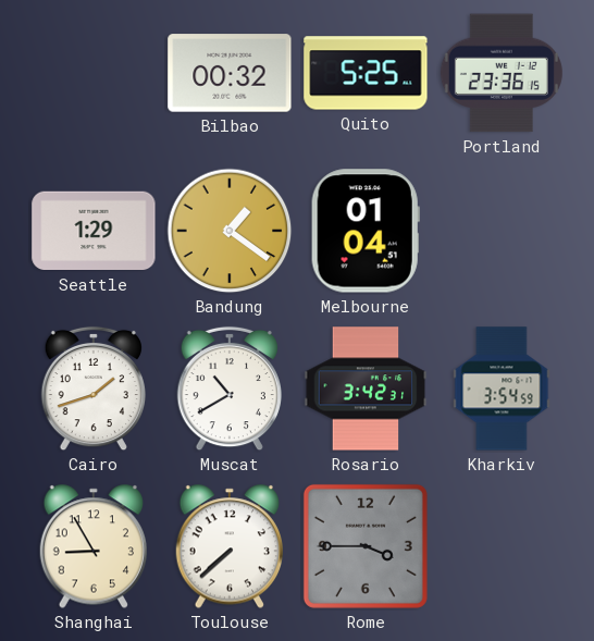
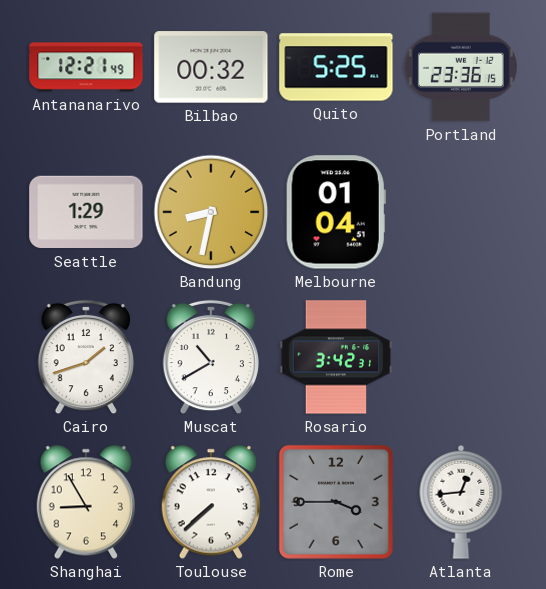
Antananarivo: none -> 12:21
Bandung: 1:21 -> 8:32
Kharkiv: 3:54 -> none
Atlanta: none -> 12:44
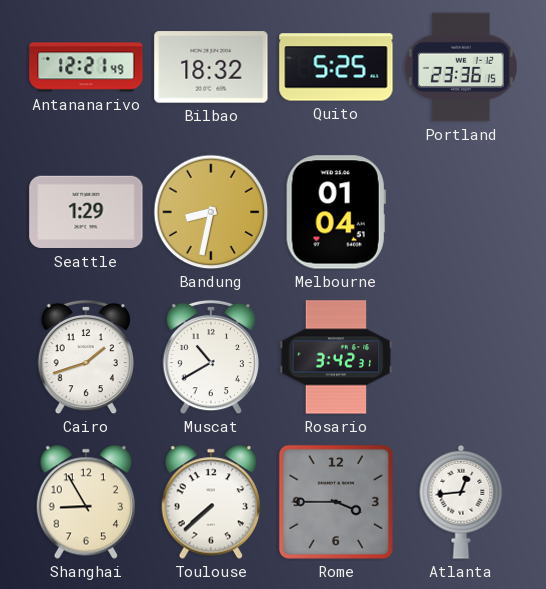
Bilbao: 00:32 -> 18:32
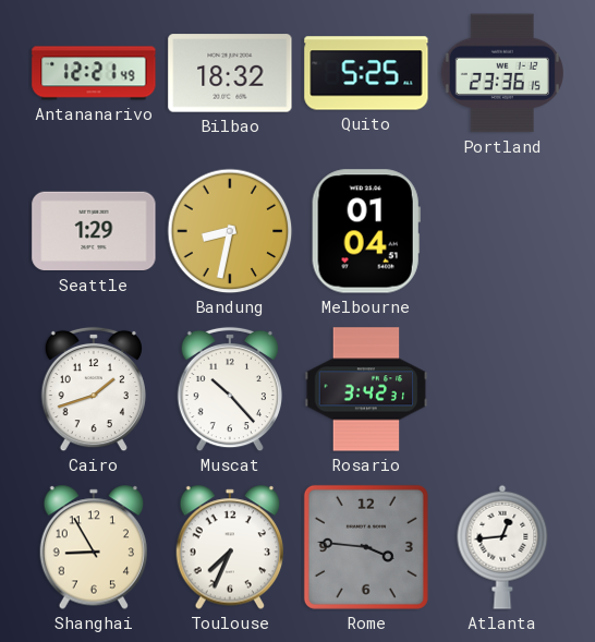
Muscat: 10:40 -> 10:23
Toulouse: 7:38 -> 7:34
Rome: 3:45 -> 3:46
